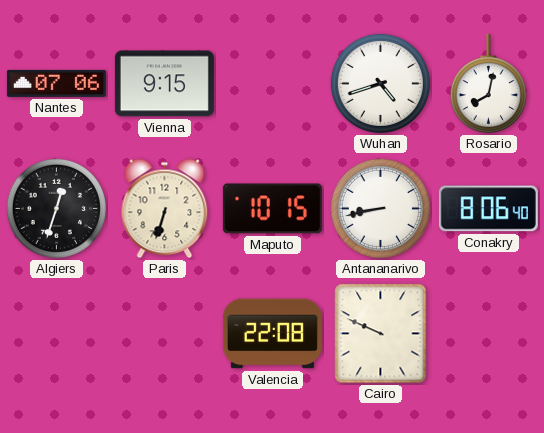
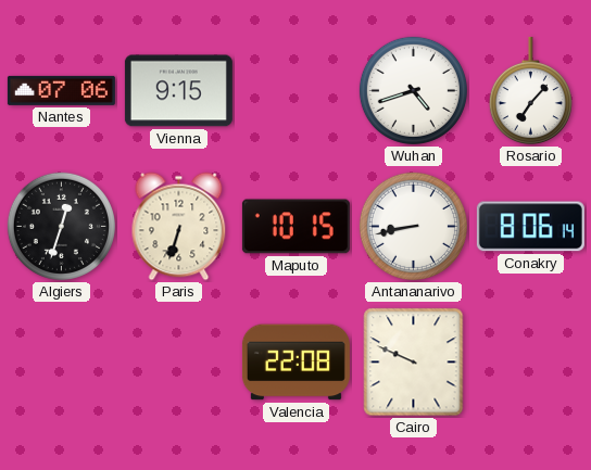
Rosario: 8:02 -> 7:07
Conakry: 8:06:40 -> 8:06:14
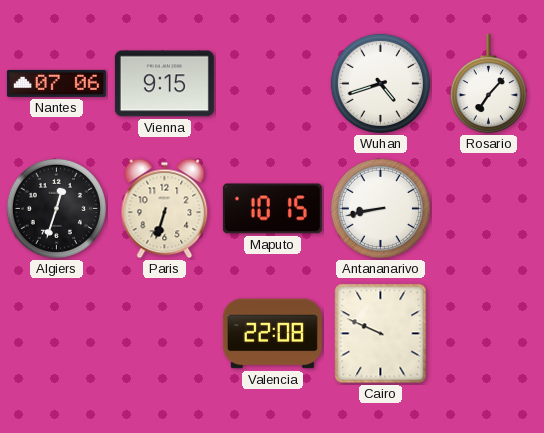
Conakry: 8:06 -> none
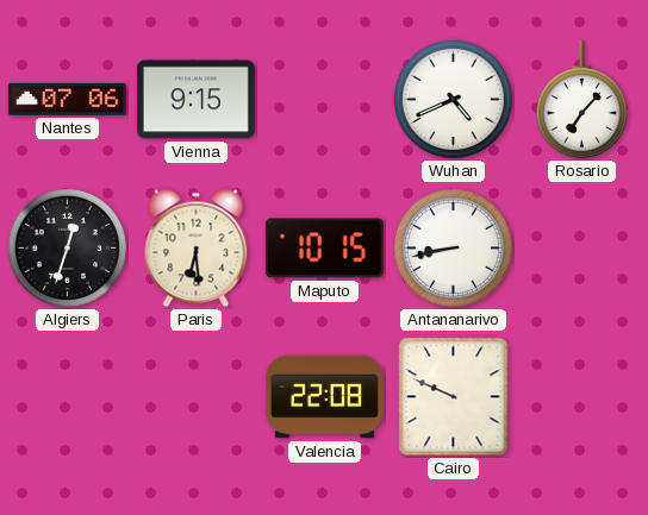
Wuhan: 4:42 -> 4:41
Paris: 6:33 -> 6:29
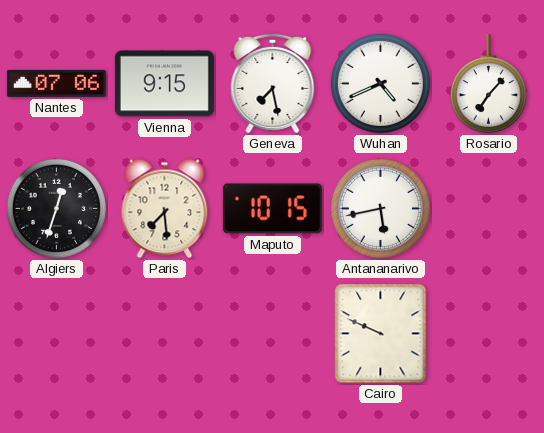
Geneva: none -> 7:28
Paris: 6:29 -> 7:29
Antananarivo: 8:43 -> 5:43
Valencia: 22:08 -> none
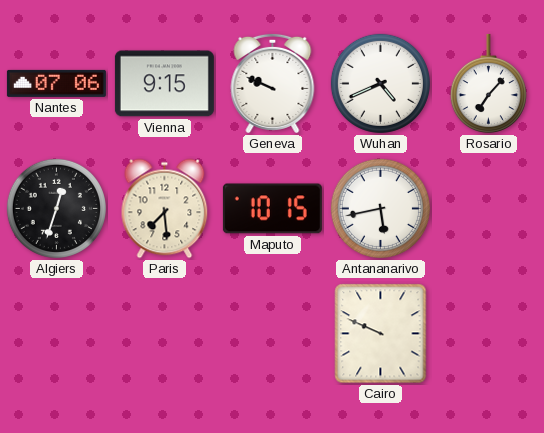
Geneva: 7:28 -> 9:49
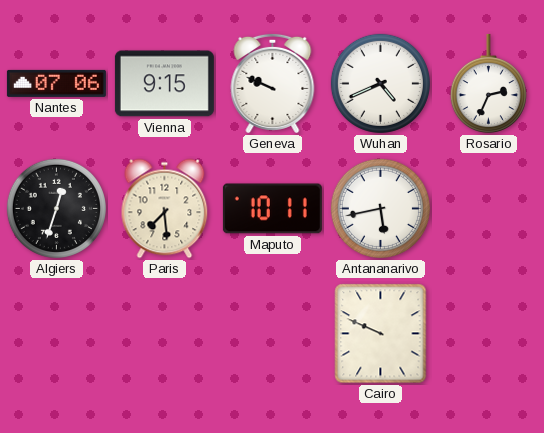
Rosario: 7:07 -> 2:34
Maputo: 10:15 -> 10:11
